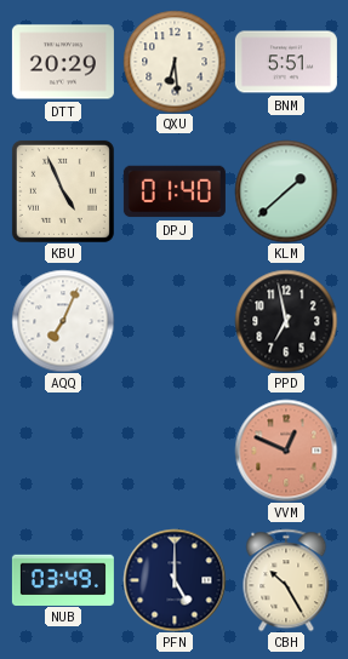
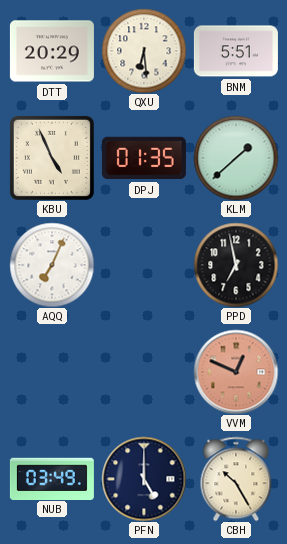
DPJ: 01:40 -> 01:35
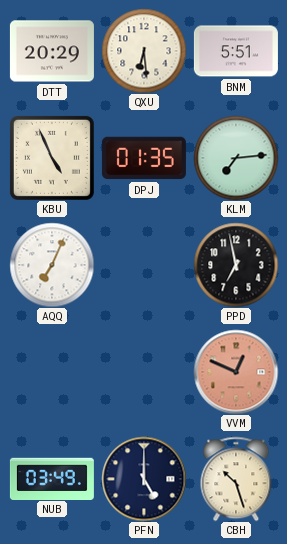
KLM: 1:38 -> 7:14
CBH: 10:25 -> 10:27
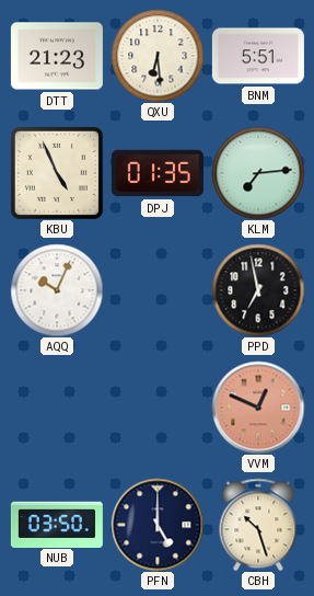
DTT: 20:29 -> 21:23
AQQ: 7:04 -> 10:04
NUB: 03:49 -> 03:50
